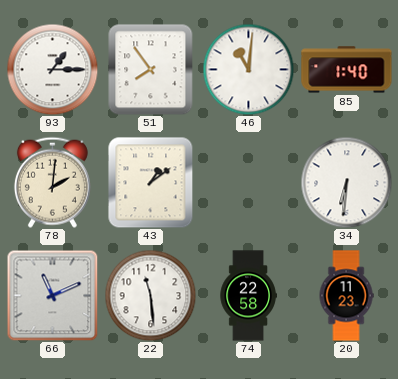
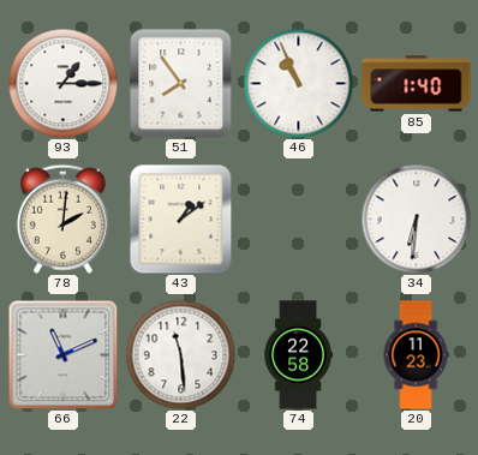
46: 11:01 -> 10:56
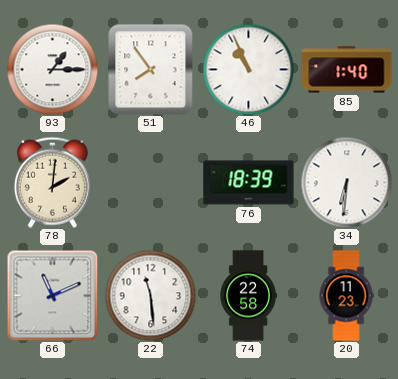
43: 1:09 -> none
76: none -> 18:39
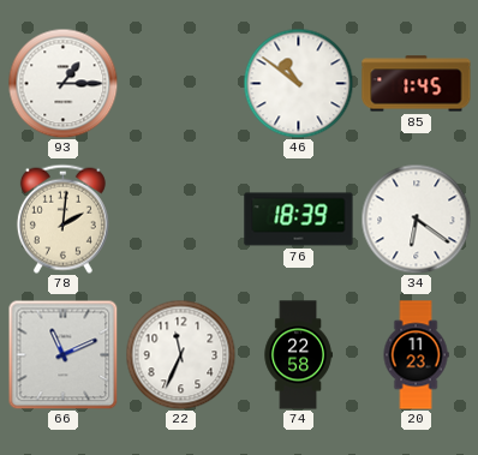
51: 7:54 -> none
46: 10:56 -> 10:51
85: 1:40 -> 1:45
34: 6:31 -> 6:21
22: 11:29 -> 11:34
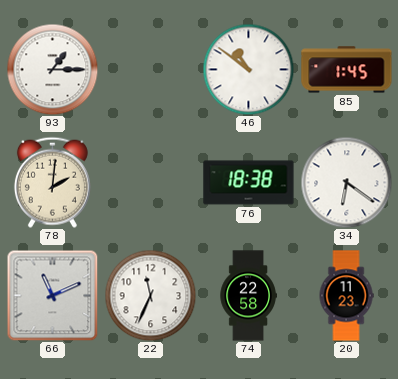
76: 18:39 -> 18:38
